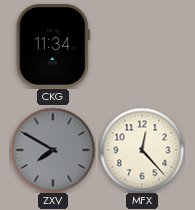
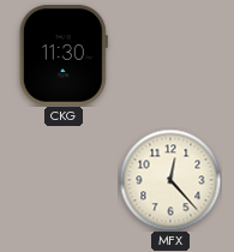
CKG: 11:34 -> 11:30
ZXV: 7:50 -> none
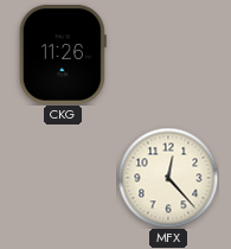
CKG: 11:30 -> 11:26
